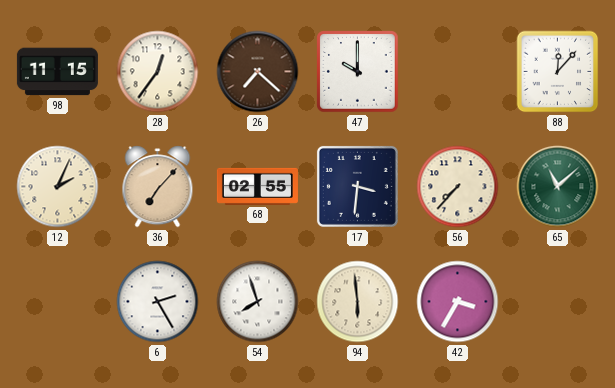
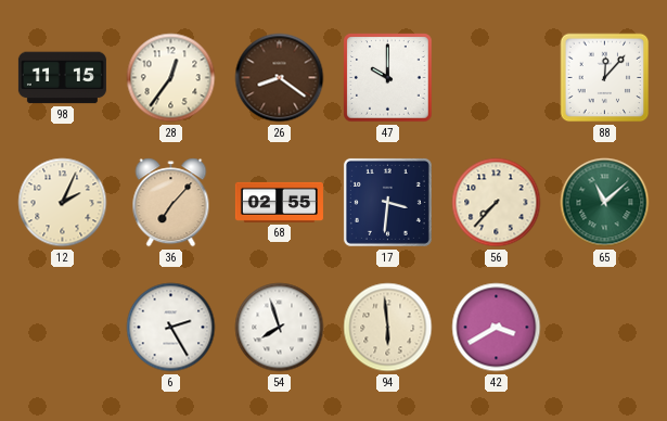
26: 7:22 -> 8:21
42: 3:35 -> 3:40
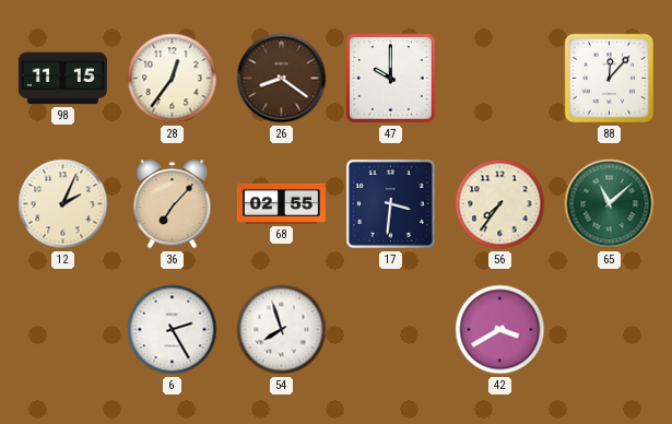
56: 7:37 -> 7:36
94: 5:59 -> none
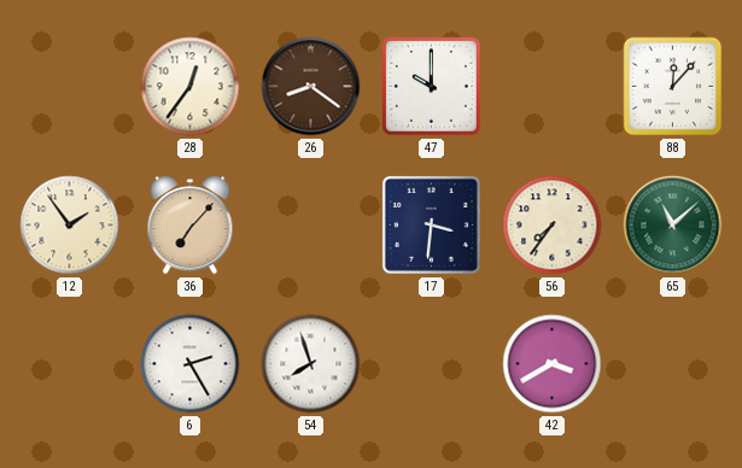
98: 11:15 -> none
12: 2:04 -> 1:54
68: 02:55 -> none
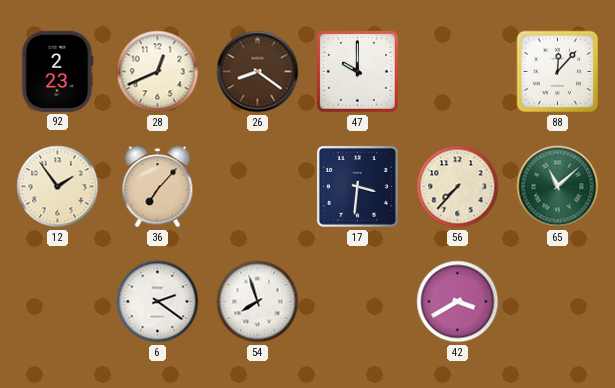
92: none -> 2:23
28: 12:36 -> 12:41
56: 7:36 -> 7:37
6: 2:25 -> 2:21
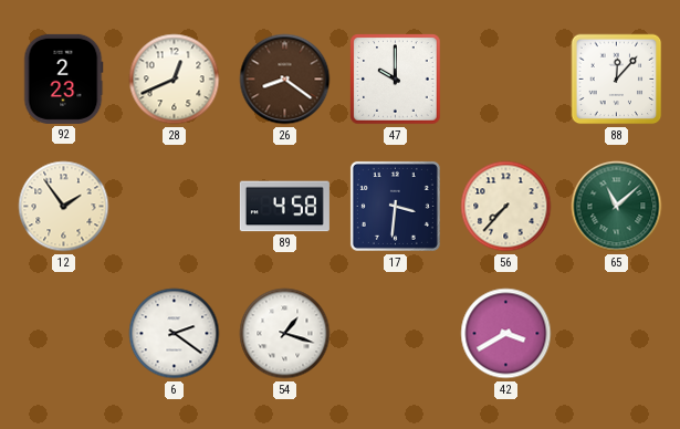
36: 7:07 -> none
89: none -> 4:58
54: 7:57 -> 1:18
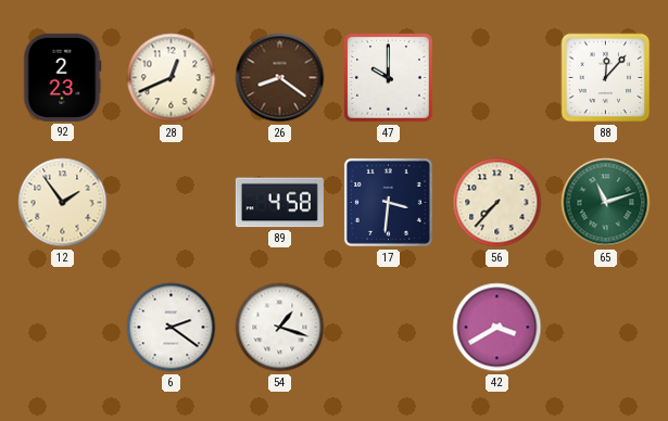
65: 11:08 -> 11:12
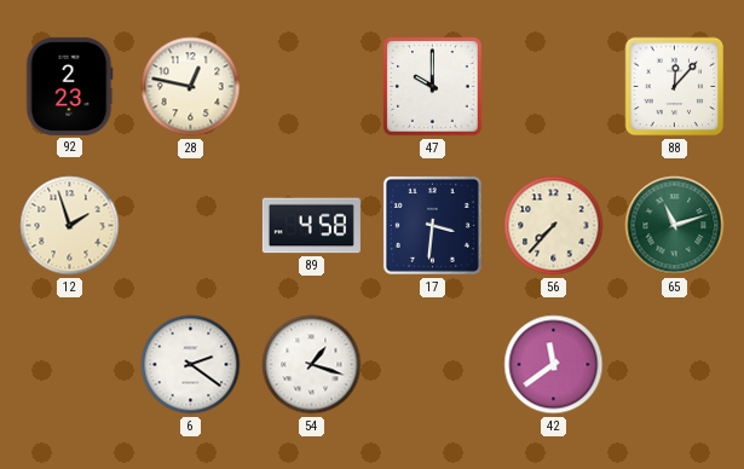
28: 12:41 -> 12:47
26: 8:21 -> none
12: 1:54 -> 1:57
42: 3:40 -> 11:39
